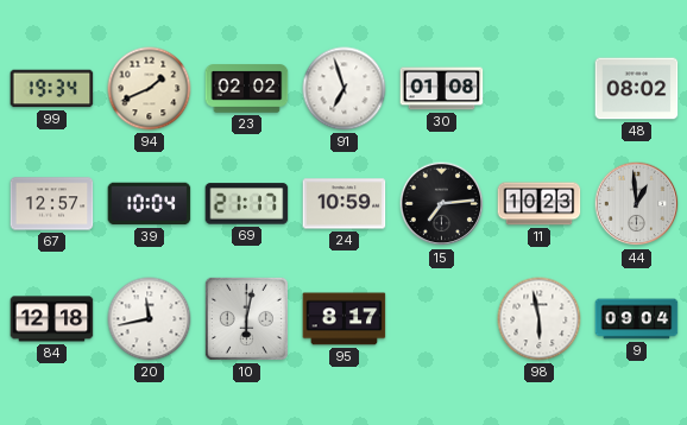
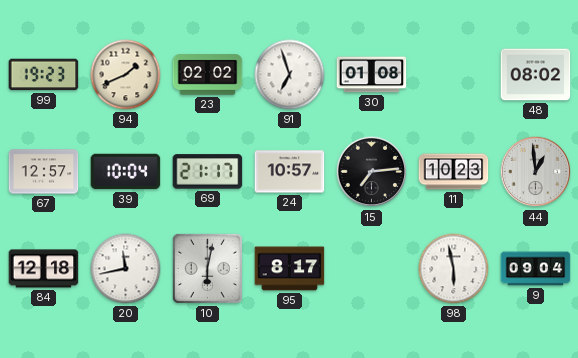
99: 19:34 -> 19:23
24: 10:59 -> 10:57
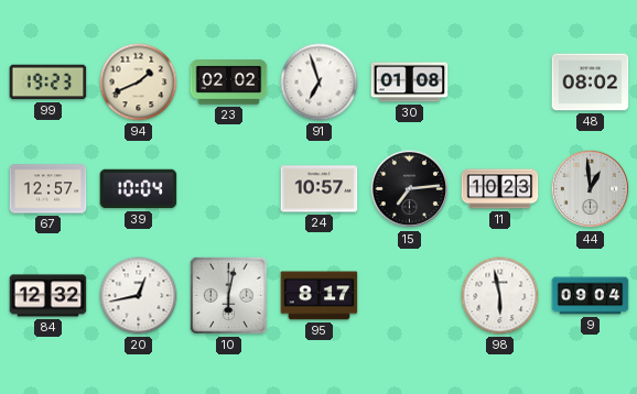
69: 21:17 -> none
84: 12:18 -> 12:32
20: 11:43 -> 12:43
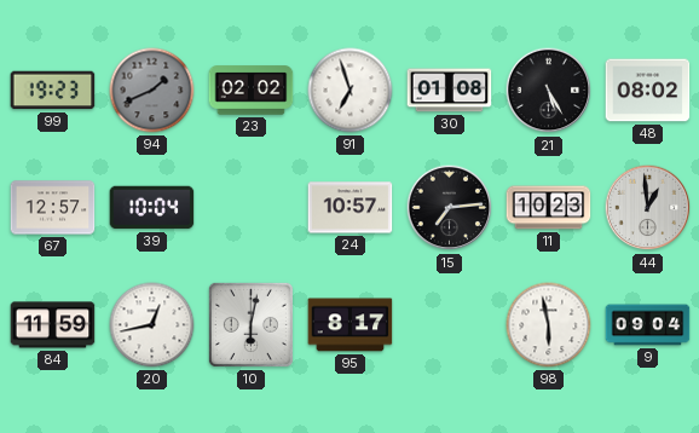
94 dial: cream -> grey
21: none -> 5:25
84: 12:32 -> 11:59
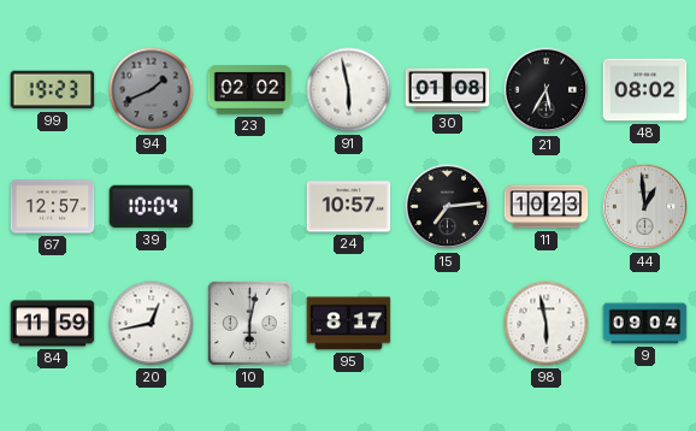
91: 6:57 -> 5:58
21: 5:25 -> 5:35
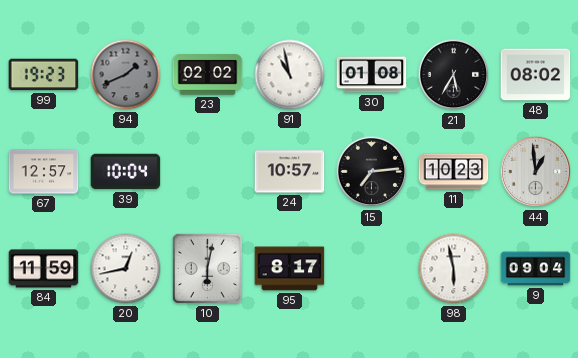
91: 5:58 -> 10:58
